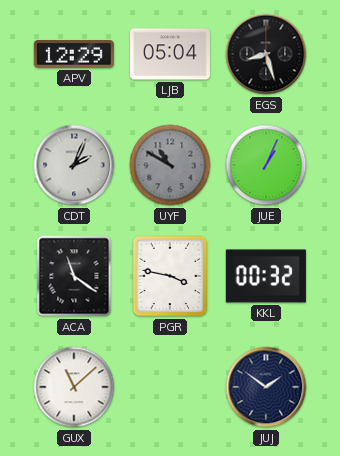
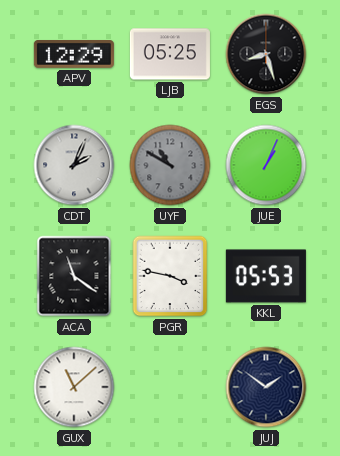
LJB: 05:04 -> 05:25
KKL: 00:32 -> 05:53
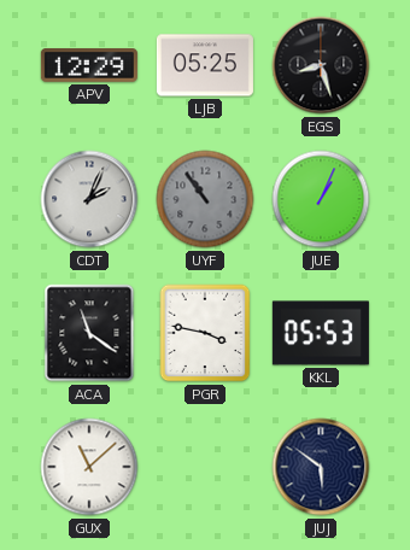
UYF: 10:50 -> 10:54
JUJ: 1:51 -> 5:51
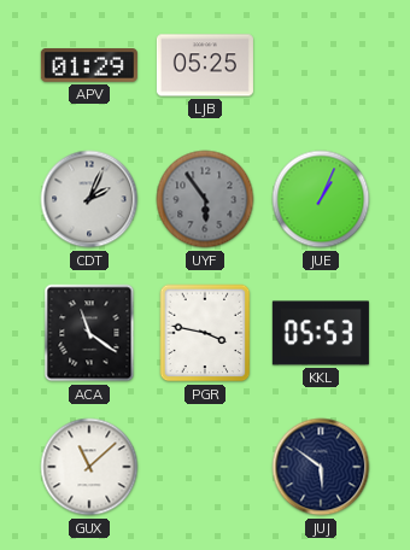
APV: 12:29 -> 01:29
EGS: 8:27 -> none
UYF: 10:54 -> 5:54
